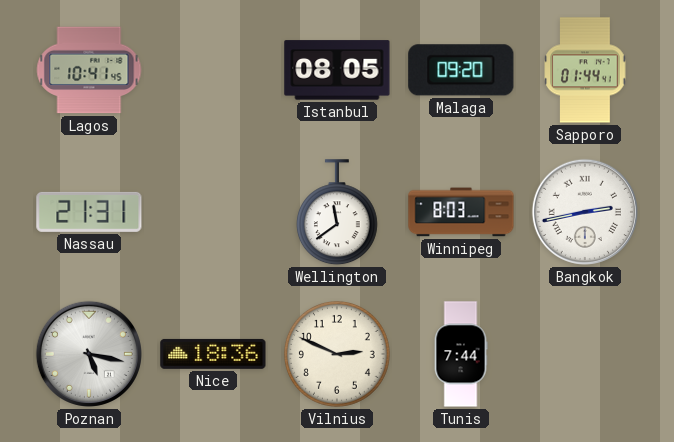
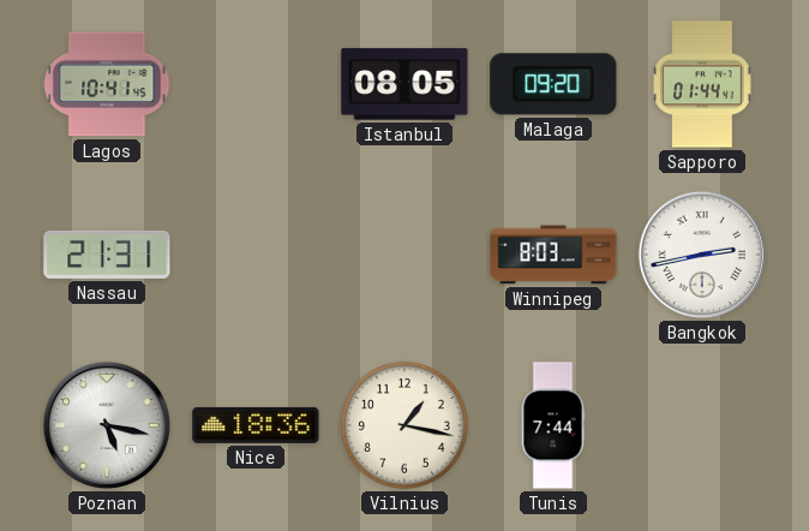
Wellington: 11:39 -> none
Vilnius: 2:49 -> 1:17
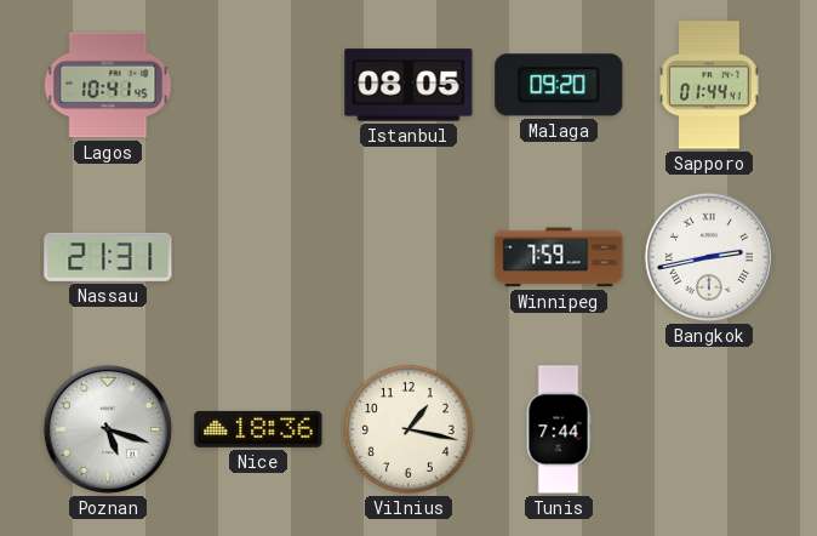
Winnipeg: 8:03 -> 7:59
Poznan: 5:17 -> 5:18
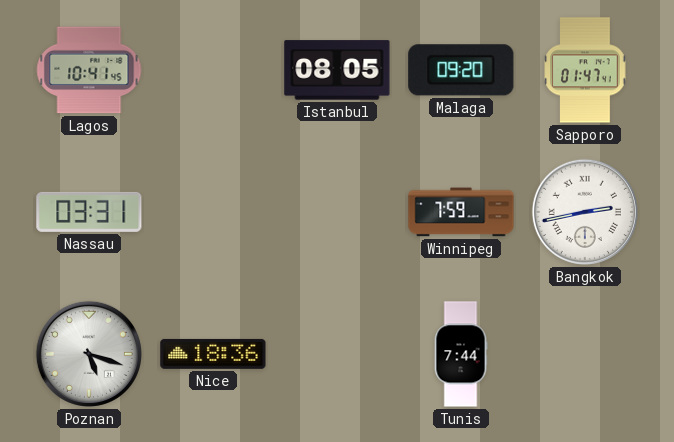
Sapporo: 01:44 -> 01:47
Nassau: 21:31 -> 03:31
Vilnius: 1:17 -> none
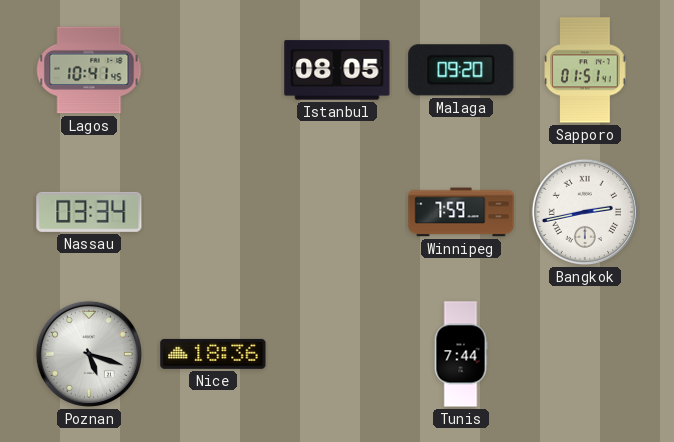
Sapporo: 01:47 -> 01:51
Nassau: 03:31 -> 03:34
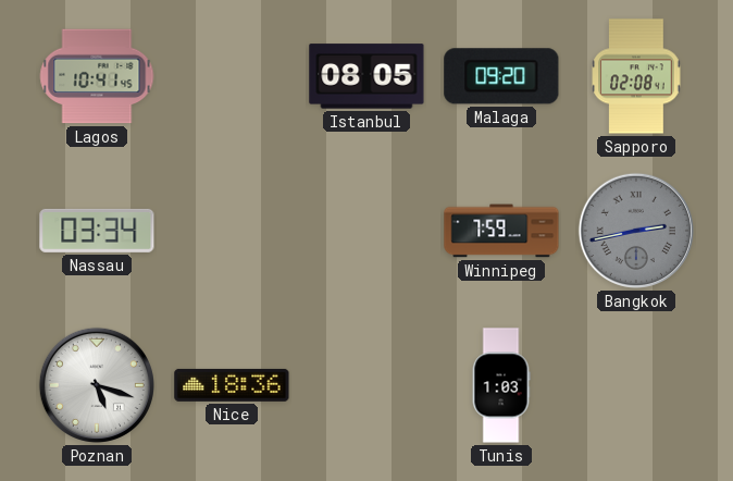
Sapporo: 01:51 -> 02:08
Bangkok dial: white -> grey
Tunis: 7:44 -> 1:03
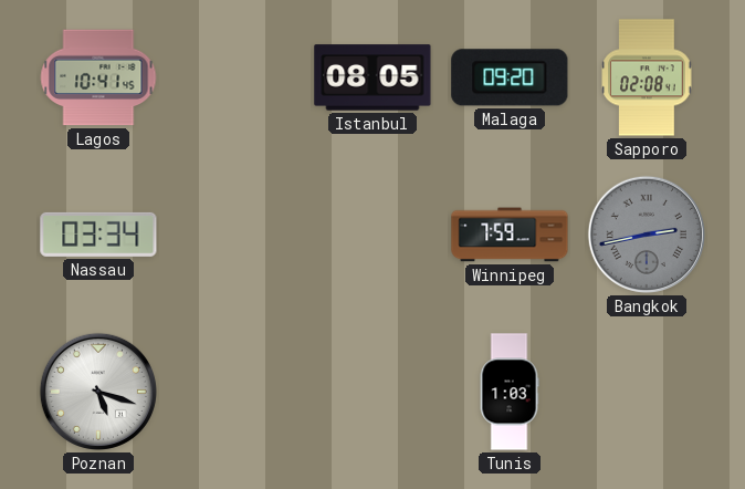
Nice: 18:36 -> none
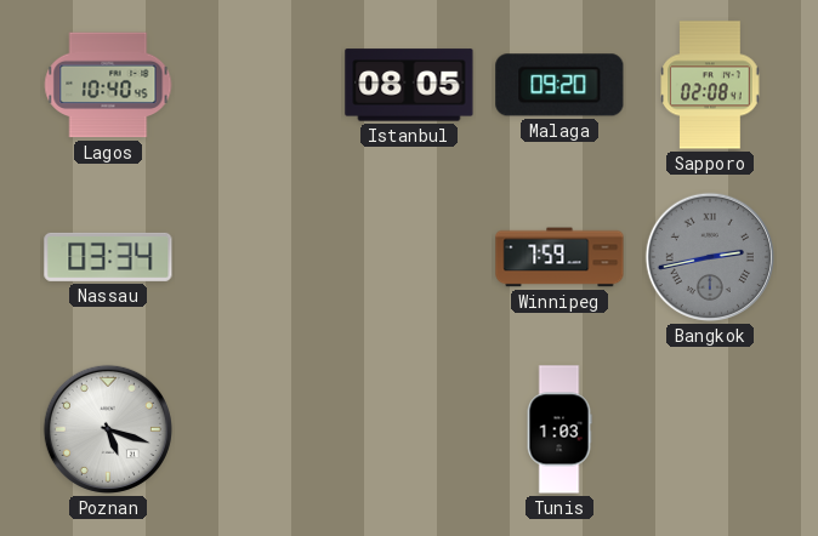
Lagos: 10:41 -> 10:40
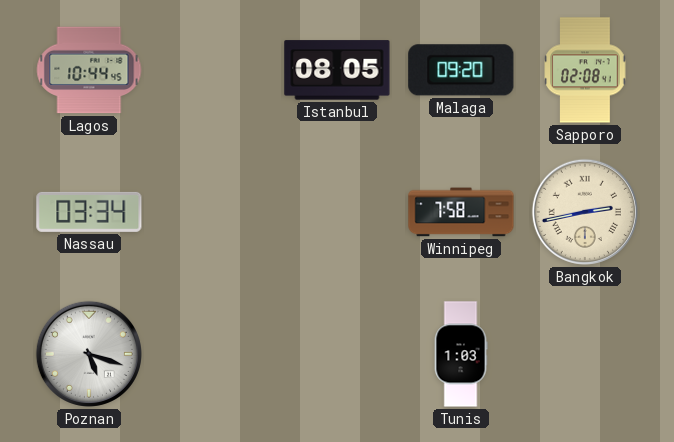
Lagos: 10:40 -> 10:44
Winnipeg: 7:59 -> 7:58
Bangkok dial: grey -> cream
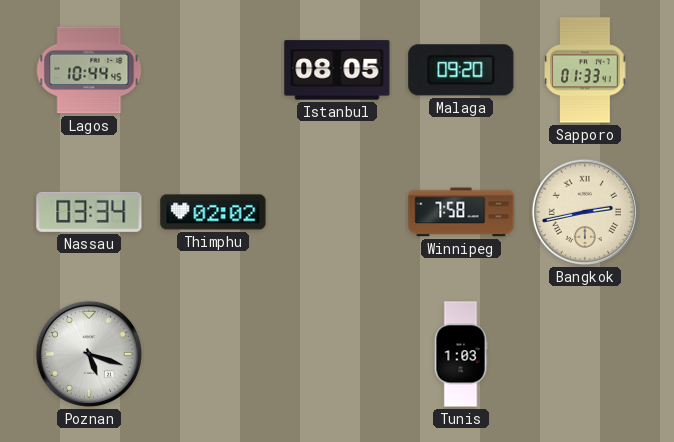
Sapporo: 02:08 -> 01:33
Thimphu: none -> 02:02
